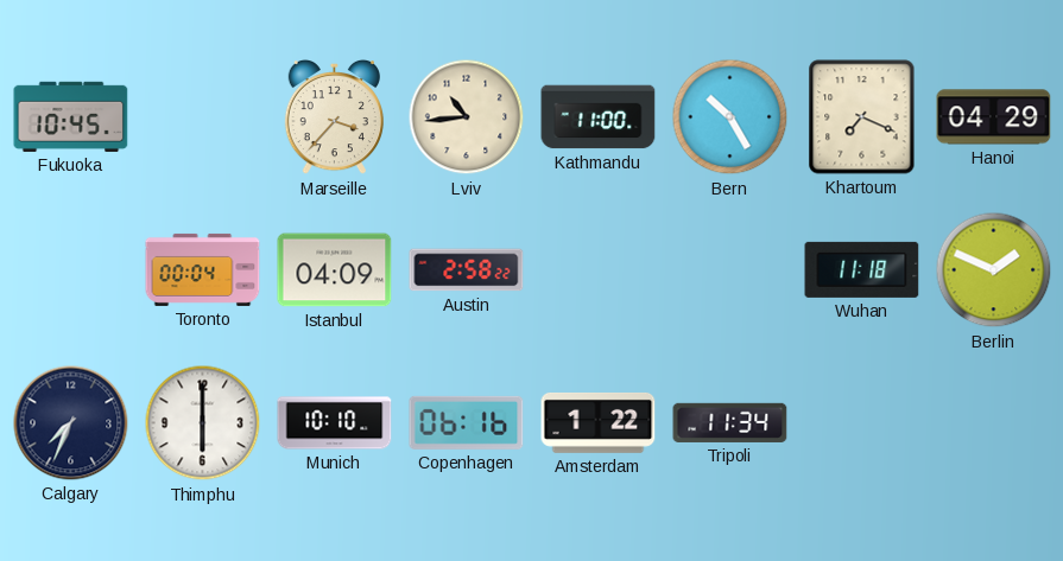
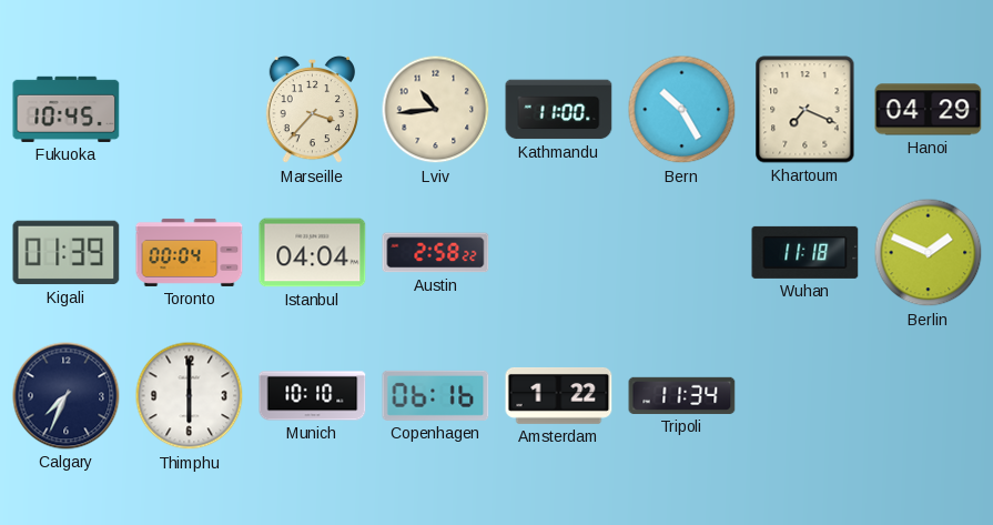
Kigali: none -> 01:39
Istanbul: 04:09 -> 04:04
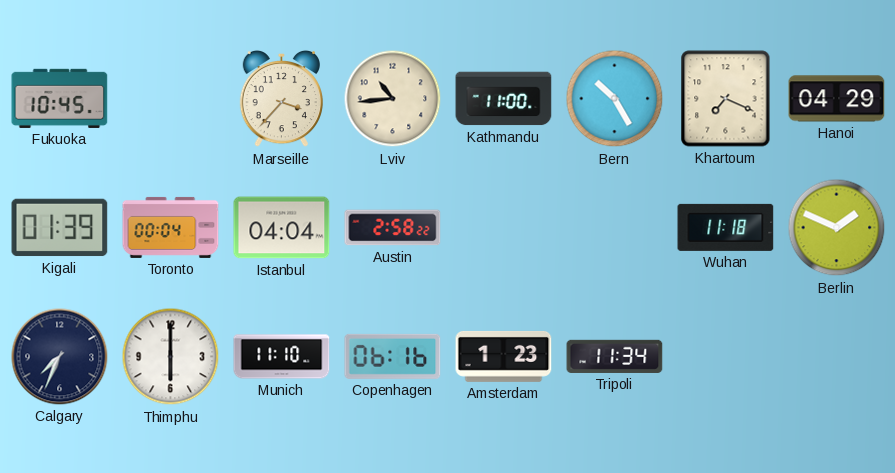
Munich: 10:10 -> 11:10
Amsterdam: 1:22 -> 1:23
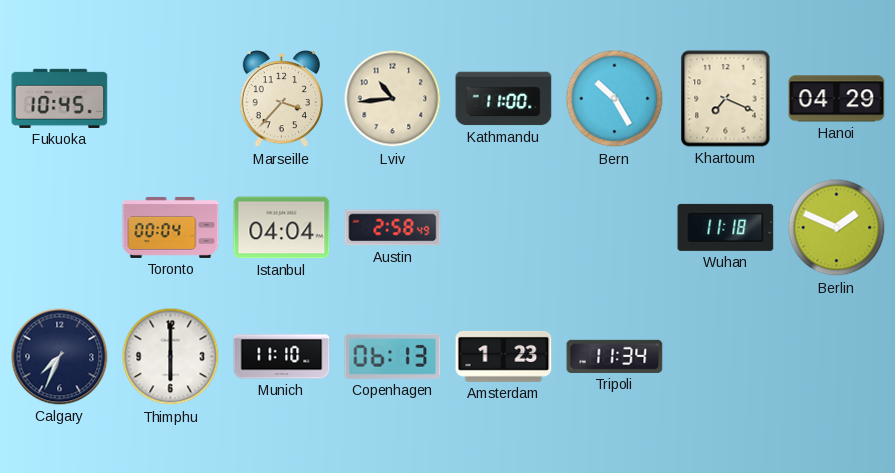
Kigali: 01:39 -> none
Austin: 2:58:22 -> 2:58:49
Copenhagen: 06:16 -> 06:13
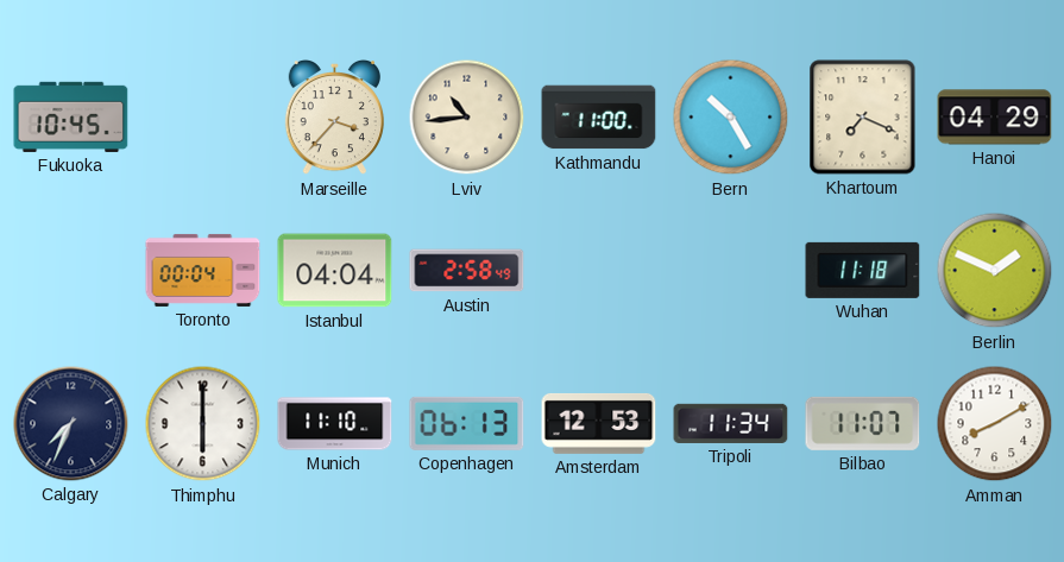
Amsterdam: 1:23 -> 12:53
Bilbao: none -> 11:07
Amman: none -> 8:10
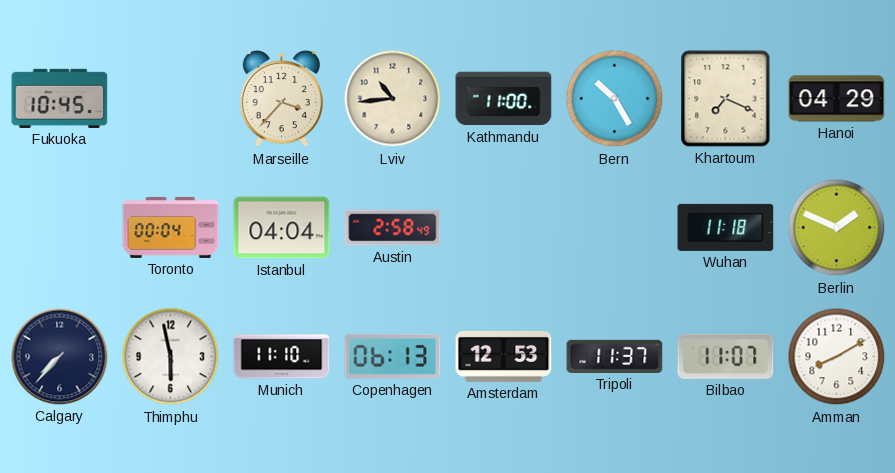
Calgary: 7:34 -> 7:37
Thimphu: 6:00 -> 5:58
Tripoli: 11:34 -> 11:37
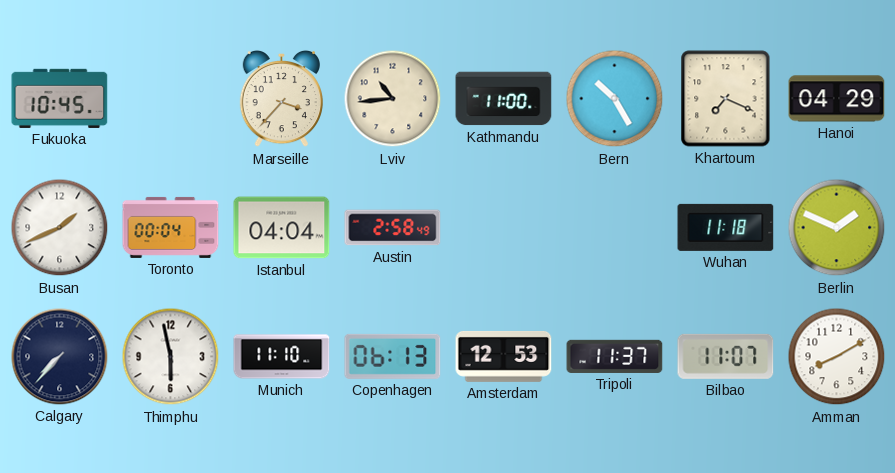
Busan: none -> 1:41
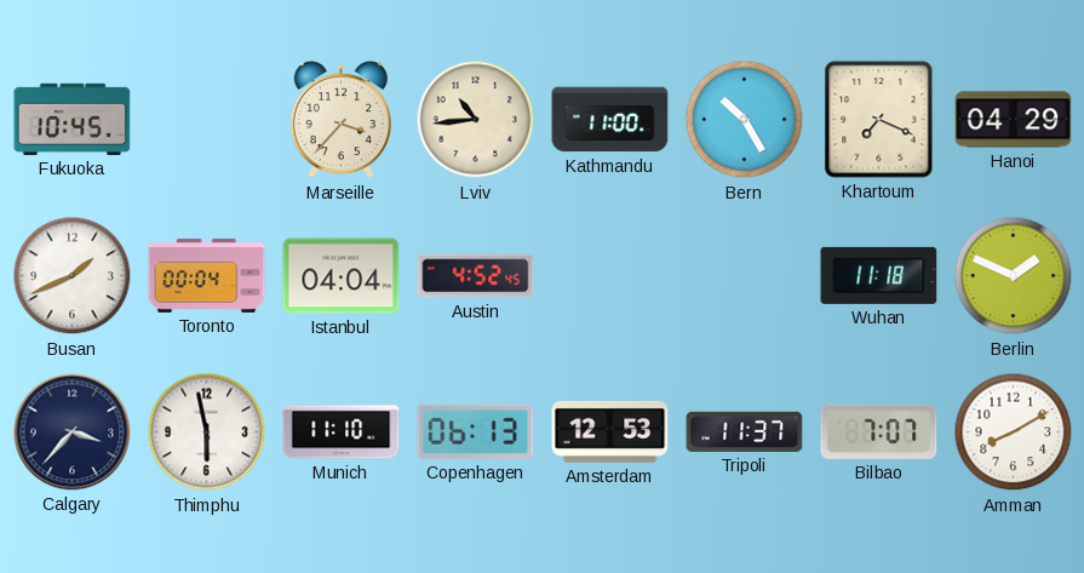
Austin: 2:58 -> 4:52
Calgary: 7:37 -> 3:37
Bilbao: 11:07 -> 7:07
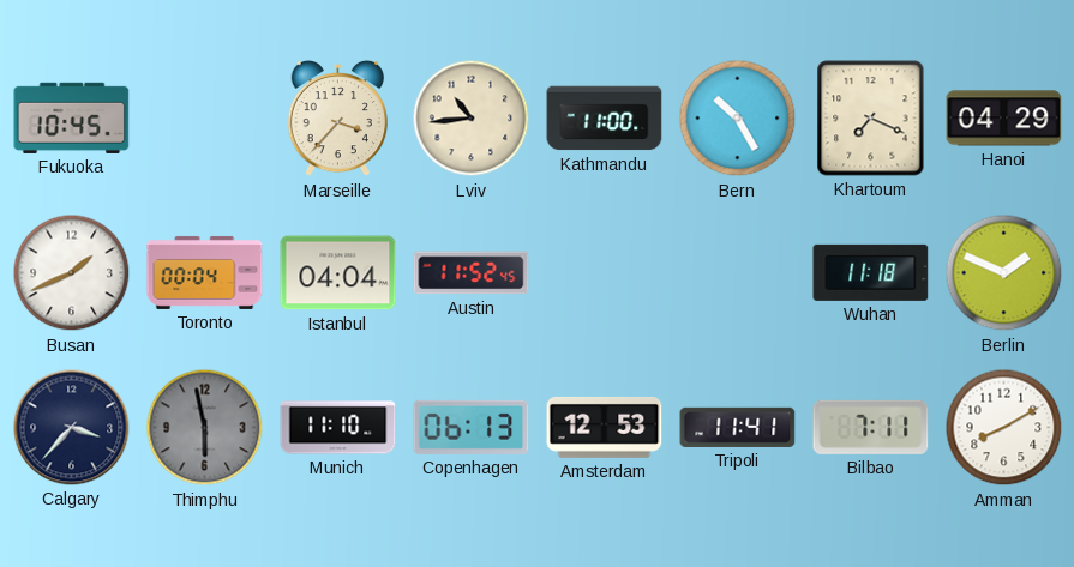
Austin: 4:52 -> 11:52
Thimphu dial: white -> grey
Tripoli: 11:37 -> 11:41
Bilbao: 7:07 -> 7:11
